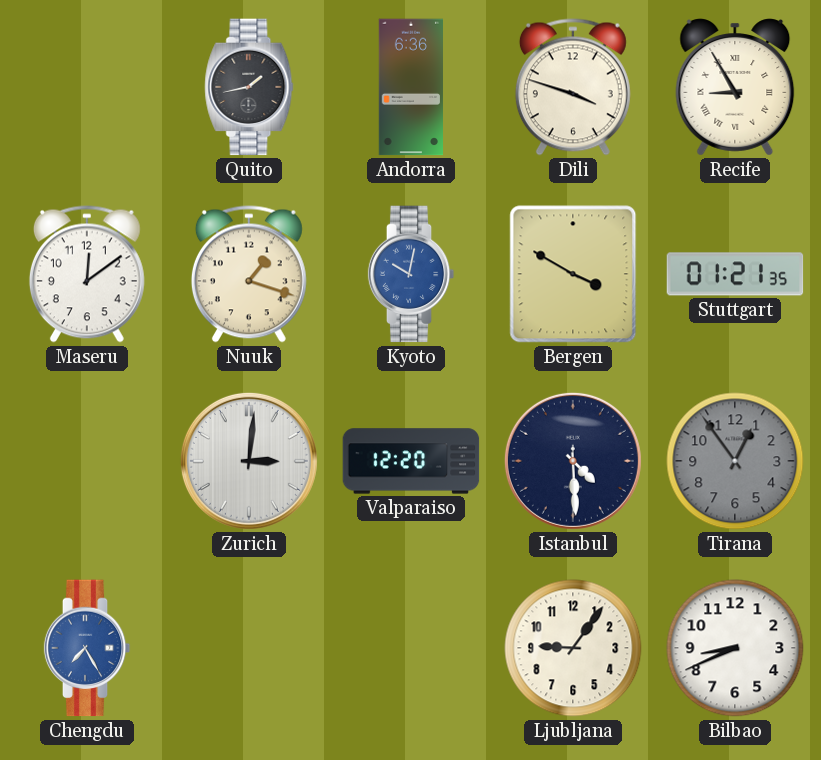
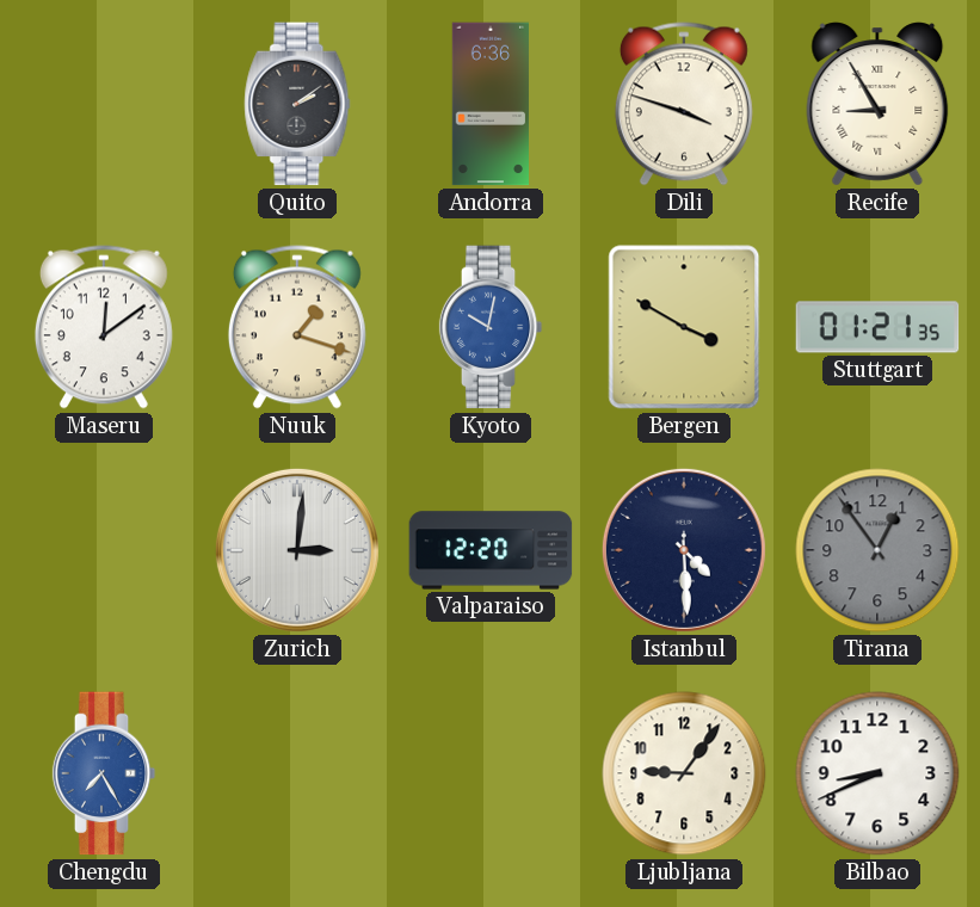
Quito: 1:43 -> 2:09
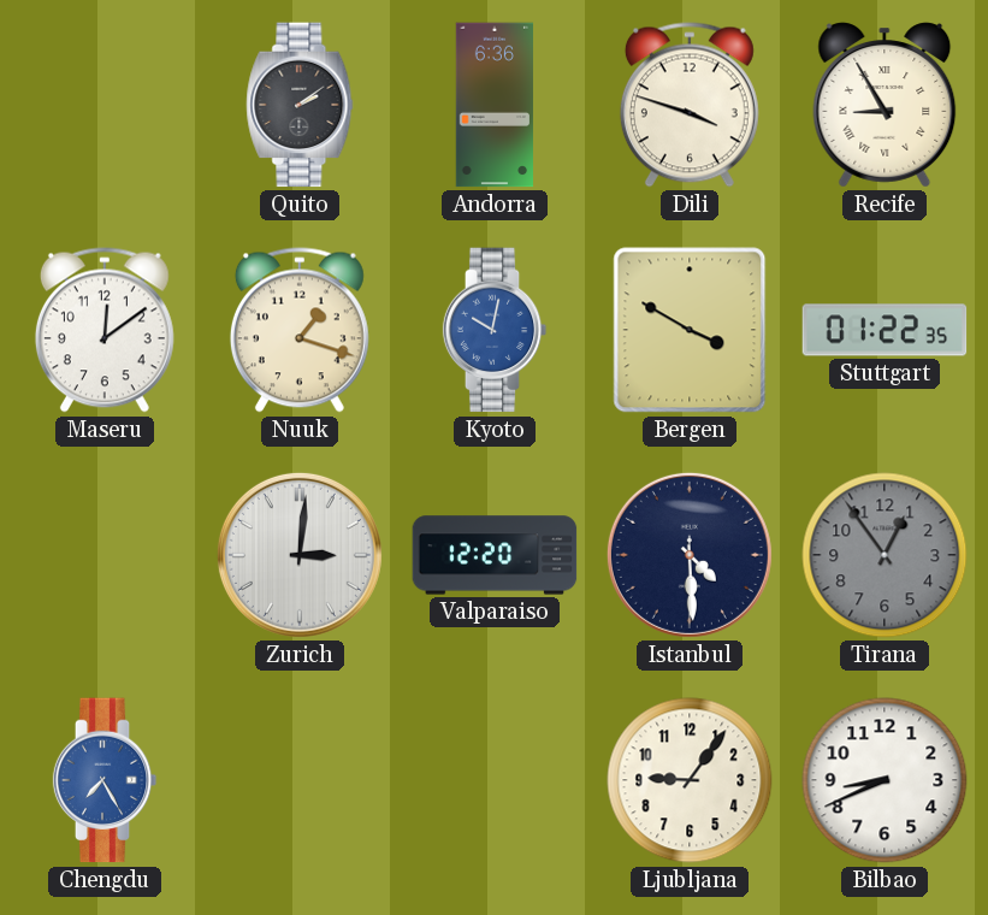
Stuttgart: 01:21 -> 01:22
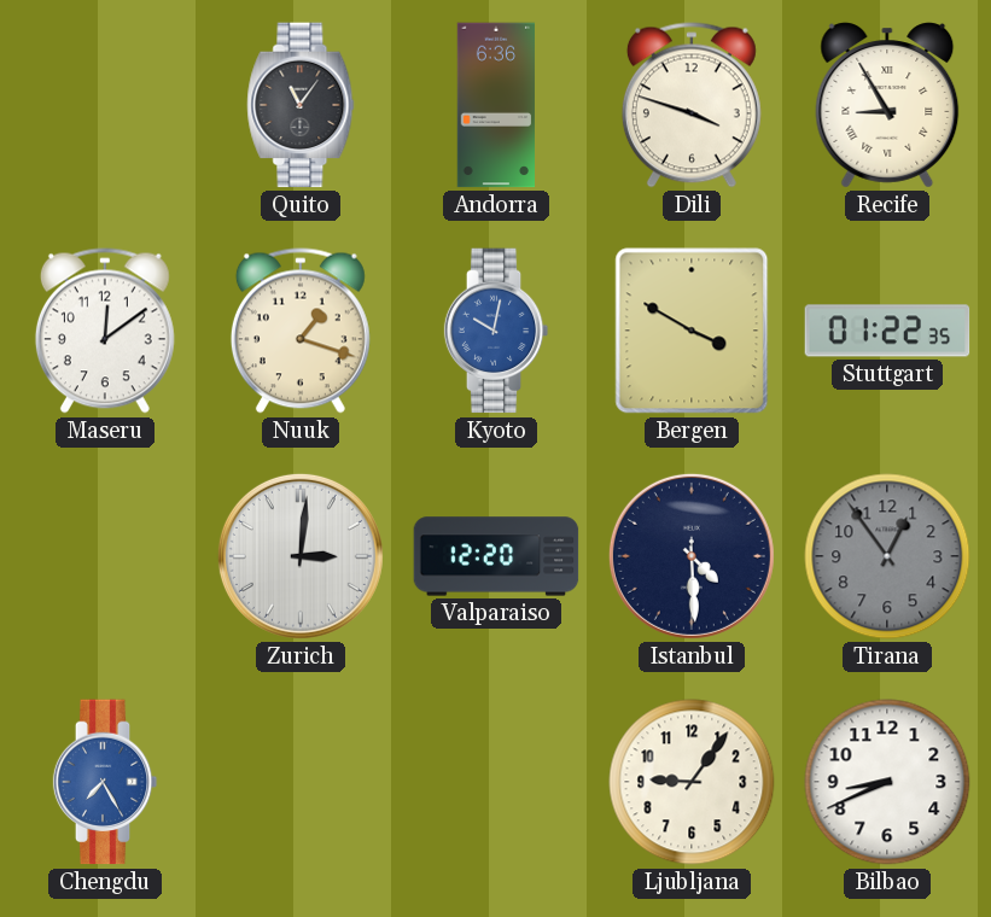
Quito: 2:09 -> 11:06
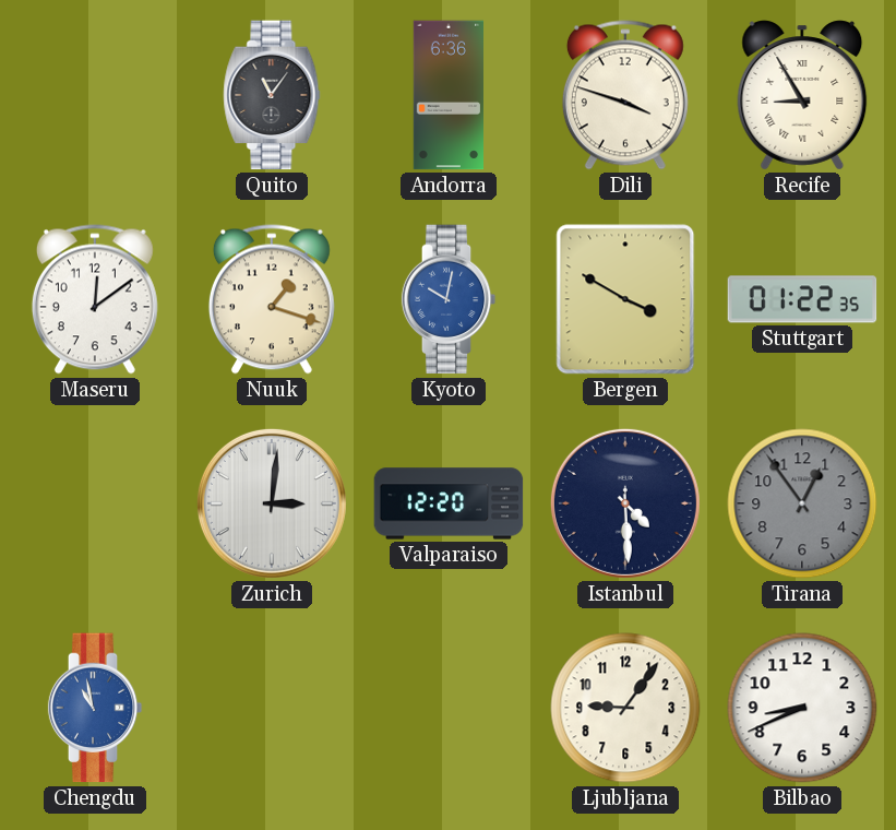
Chengdu: 7:25 -> 10:58
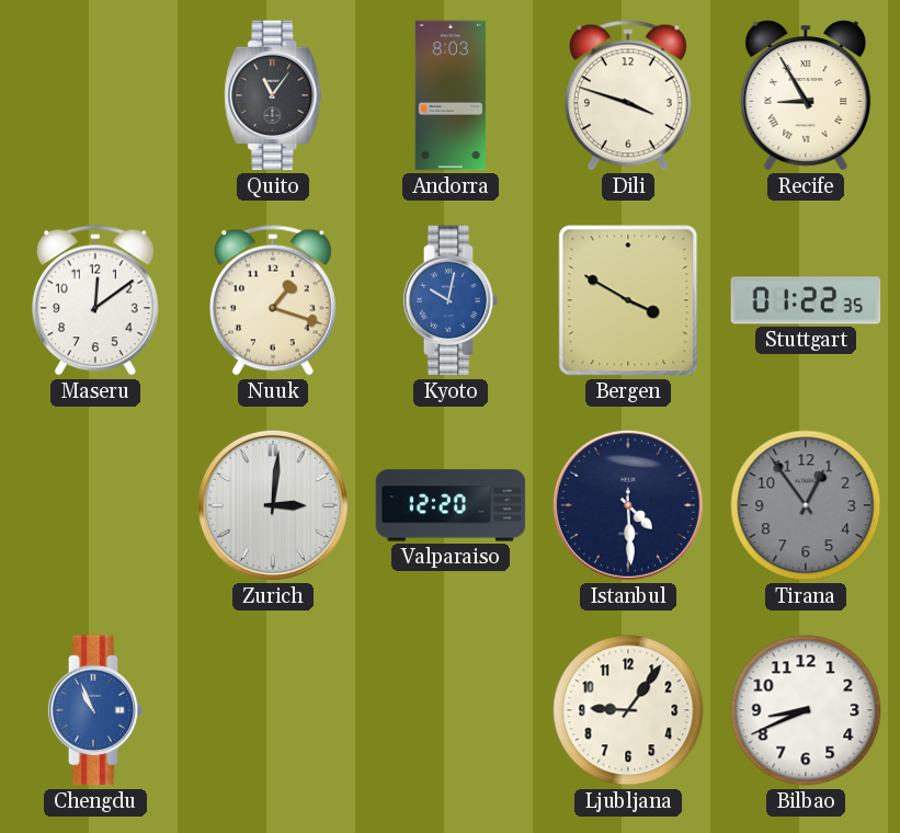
Andorra: 6:36 -> 8:03
Chengdu: 10:58 -> 10:56
